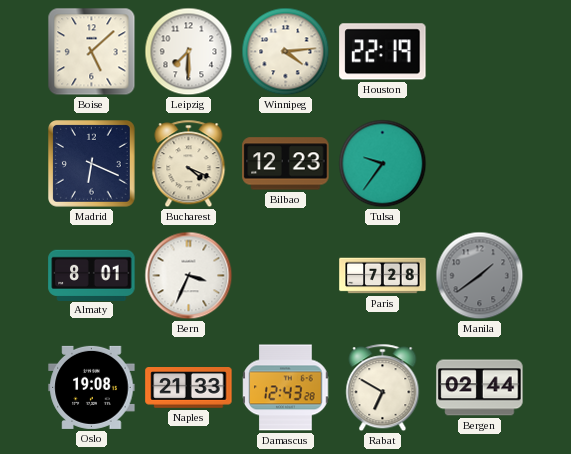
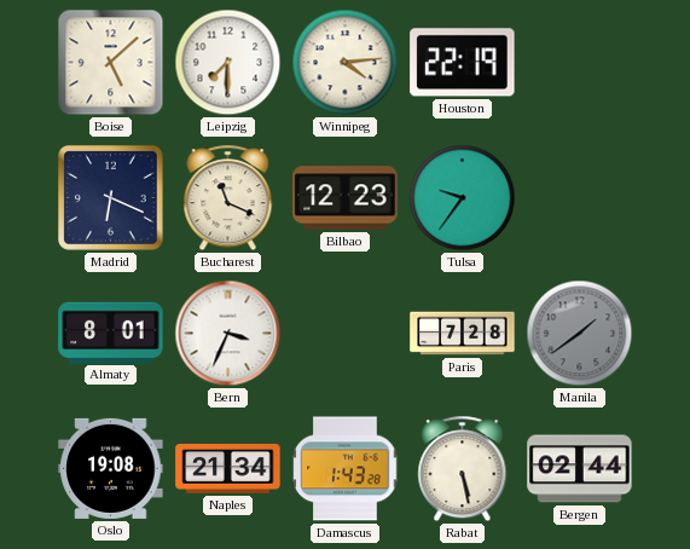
Bucharest: 4:19 -> 11:19
Naples: 21:33 -> 21:34
Damascus: 12:43 -> 1:43
Rabat: 6:50 -> 5:28
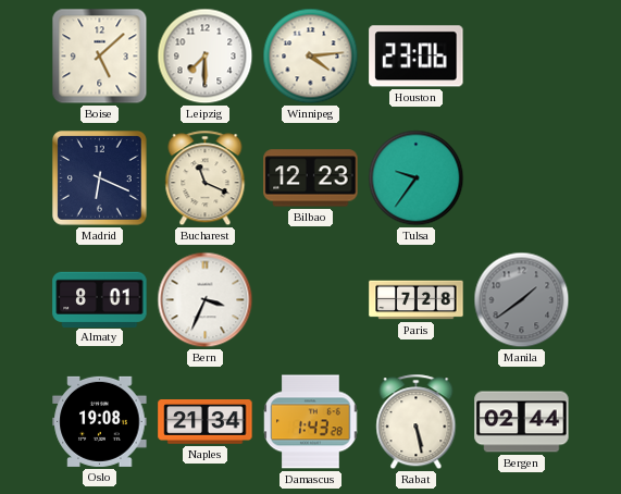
Houston: 22:19 -> 23:06
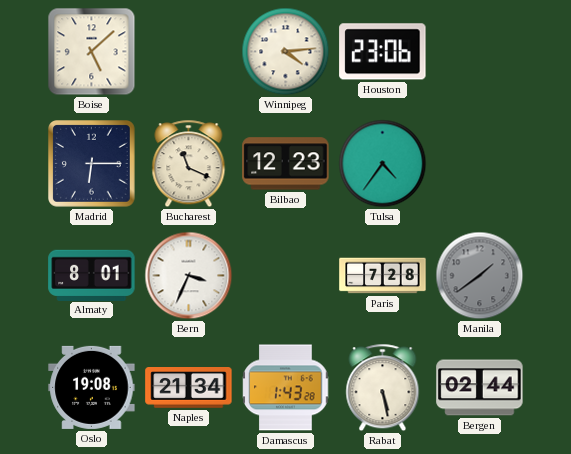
Leipzig: 7:30 -> none
Madrid: 6:19 -> 6:15
Tulsa: 9:36 -> 4:36
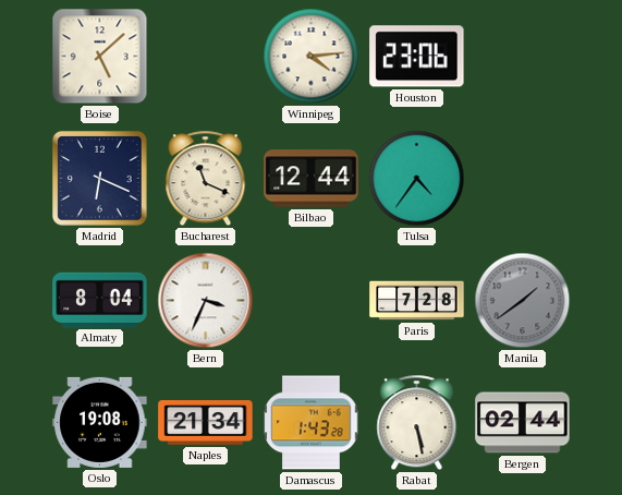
Madrid: 6:15 -> 6:19
Bilbao: 12:23 -> 12:44
Almaty: 8:01 -> 8:04
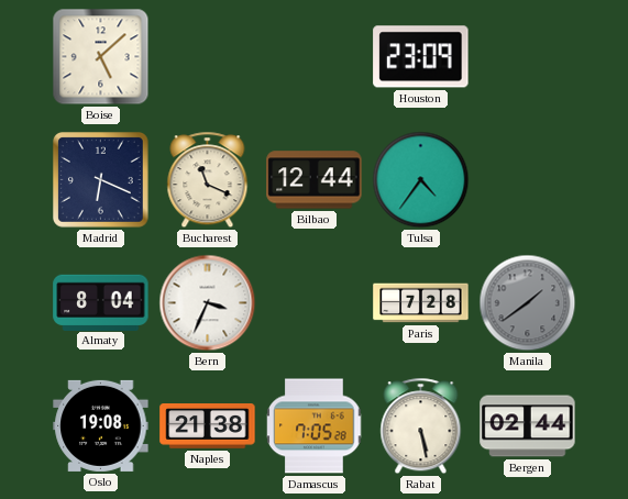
Winnipeg: 4:14 -> none
Houston: 23:06 -> 23:09
Naples: 21:34 -> 21:38
Damascus: 1:43 -> 7:05
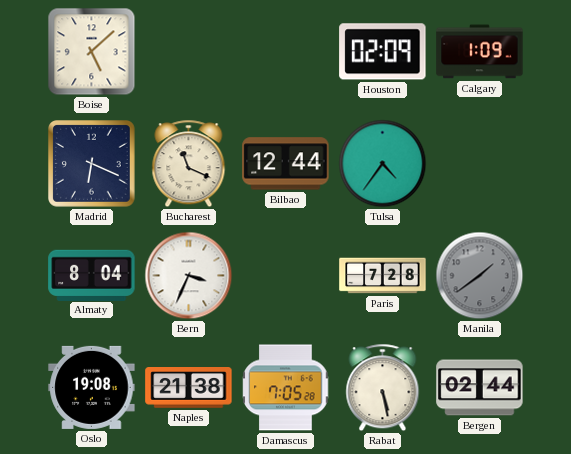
Houston: 23:09 -> 02:09
Calgary: none -> 1:09
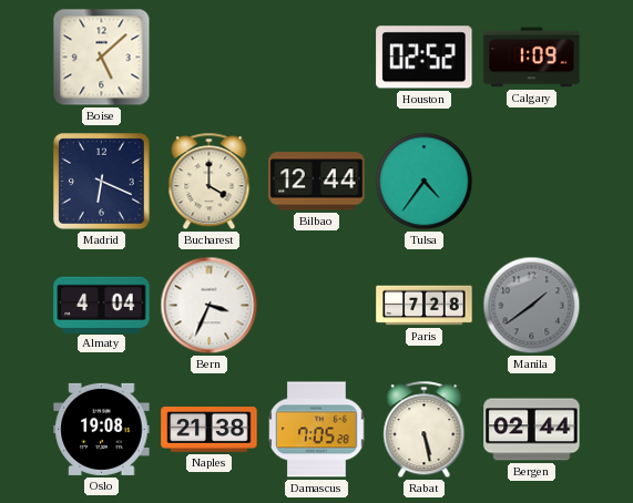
Houston: 02:09 -> 02:52
Bucharest: 11:19 -> 4:00
Almaty: 8:04 -> 4:04
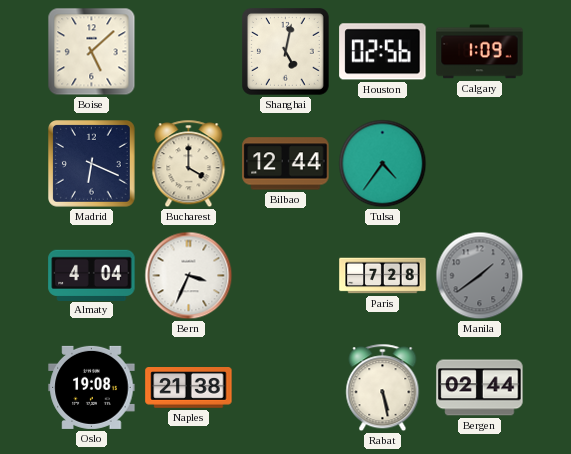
Shanghai: none -> 5:02
Houston: 02:52 -> 02:56
Damascus: 7:05 -> none
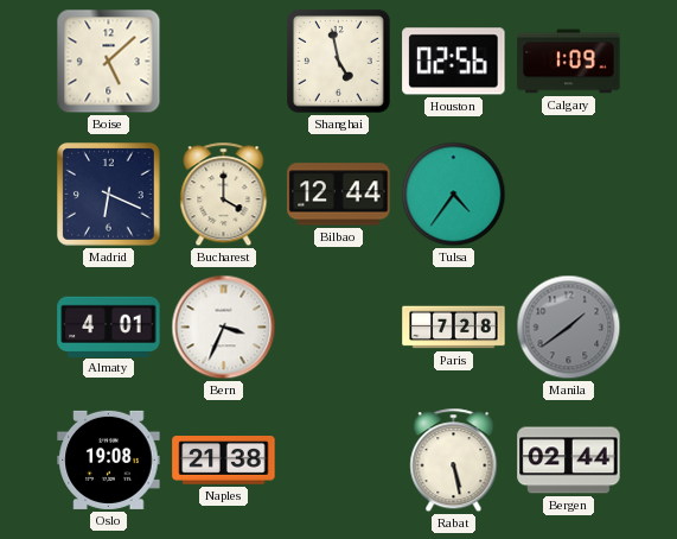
Shanghai: 5:02 -> 4:58
Almaty: 4:04 -> 4:01
